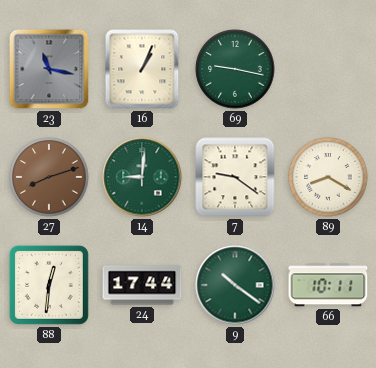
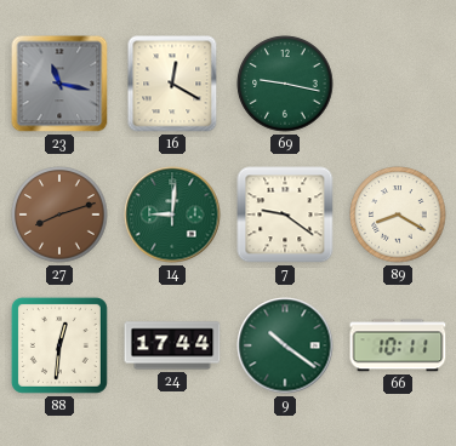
16: 1:04 -> 12:20
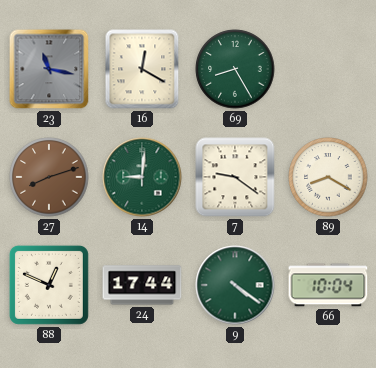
69: 9:17 -> 8:25
88: 12:31 -> 12:49
9: 10:21 -> 4:21
66: 10:11 -> 10:04
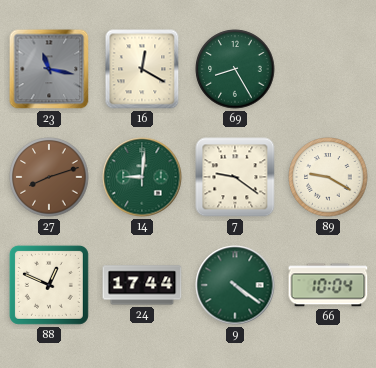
89: 8:20 -> 9:20
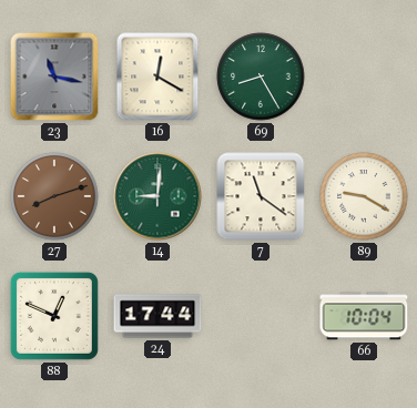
7: 9:21 -> 11:21
9: 4:21 -> none
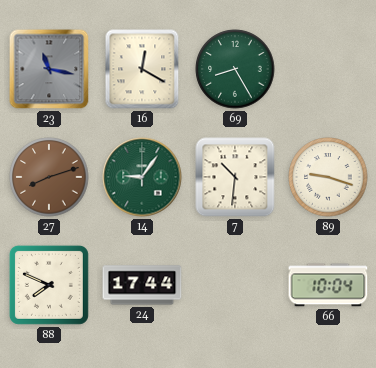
14: 9:01 -> 9:06
7: 11:21 -> 10:31
89: 9:20 -> 9:18
88: 12:49 -> 7:49
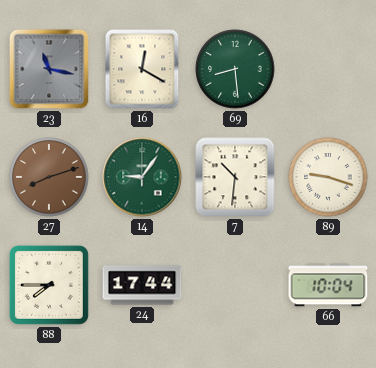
69: 8:25 -> 8:29
88: 7:49 -> 7:45
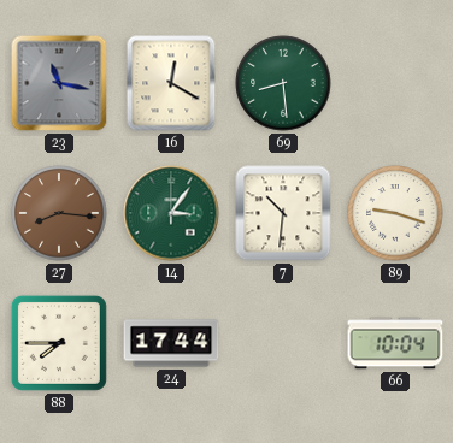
27: 8:12 -> 8:16
14: 9:06 -> 3:06
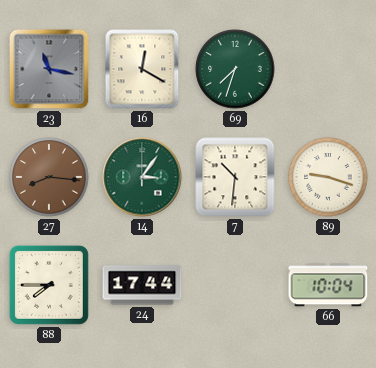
69: 8:29 -> 7:33
